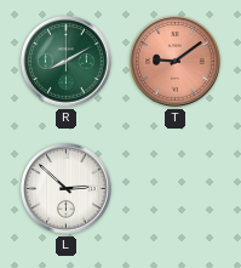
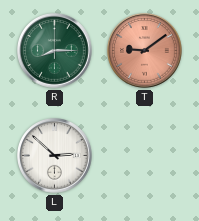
R: 8:10 -> 8:15
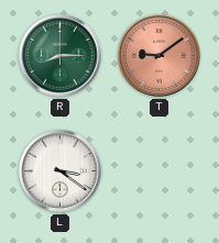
L: 2:52 -> 3:21
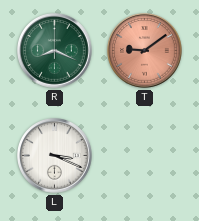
R: 8:15 -> 8:19
L: 3:21 -> 3:19
